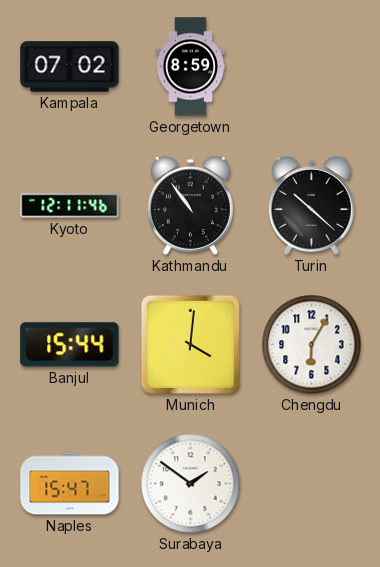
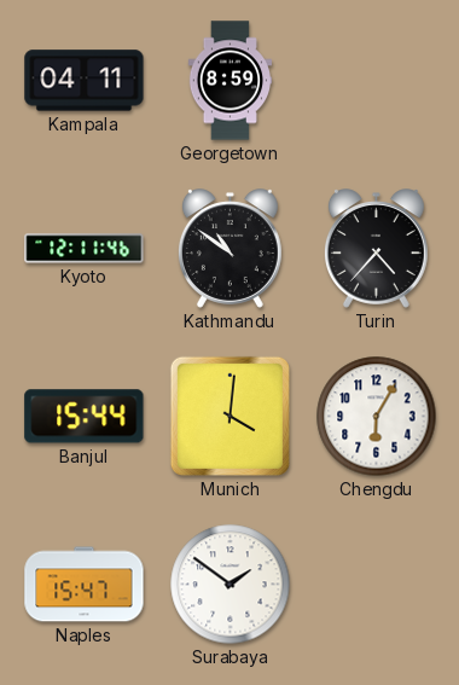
Kampala: 07:02 -> 04:11
Kathmandu: 10:54 -> 10:51
Turin: 10:22 -> 4:37
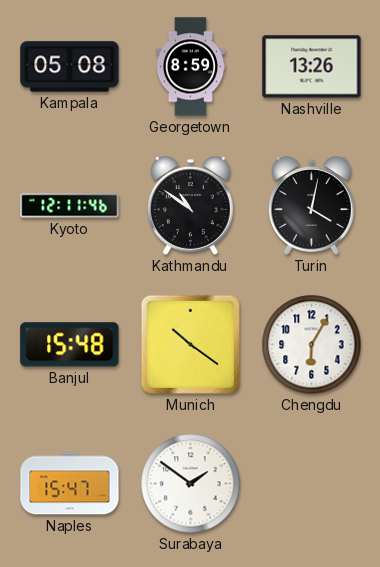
Kampala: 04:11 -> 05:08
Nashville: none -> 13:26
Turin: 4:37 -> 4:02
Banjul: 15:44 -> 15:48
Munich: 4:01 -> 10:21
